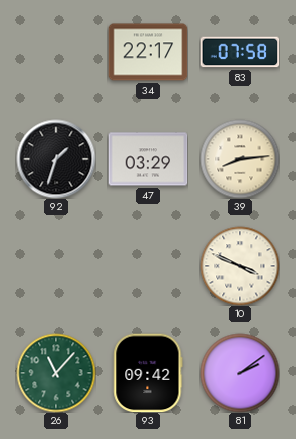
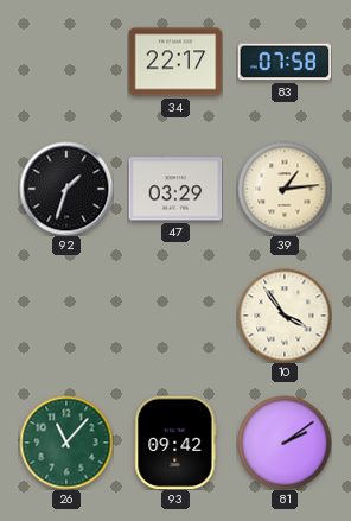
39: 8:14 -> 1:14
10: 3:49 -> 3:54
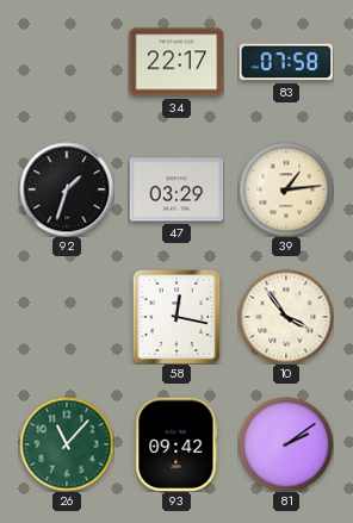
58: none -> 12:17
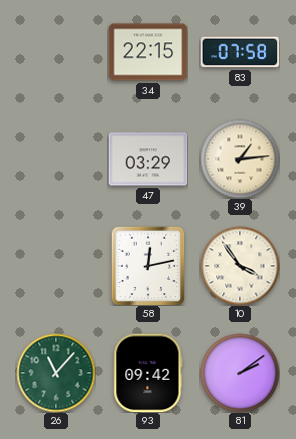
34: 22:17 -> 22:15
92: 1:33 -> none
58: 12:17 -> 12:13
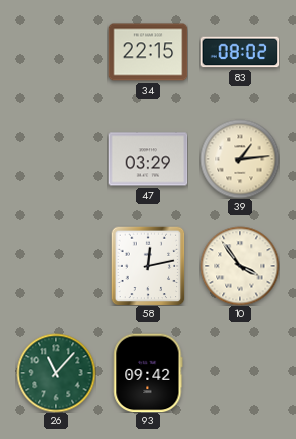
83: 07:58 -> 08:02
81: 2:09 -> none
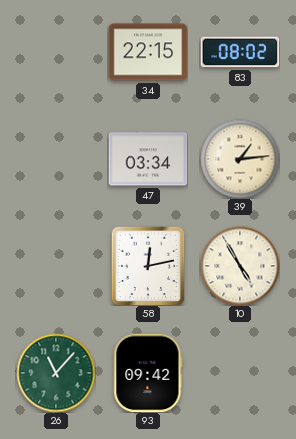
47: 03:29 -> 03:34
10: 3:54 -> 4:55
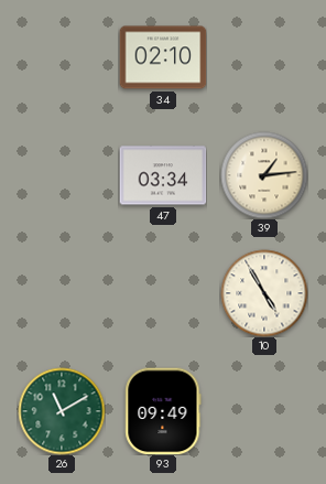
34: 22:15 -> 02:10
83: 08:02 -> none
58: 12:13 -> none
26: 11:07 -> 11:10
93: 09:42 -> 09:49
